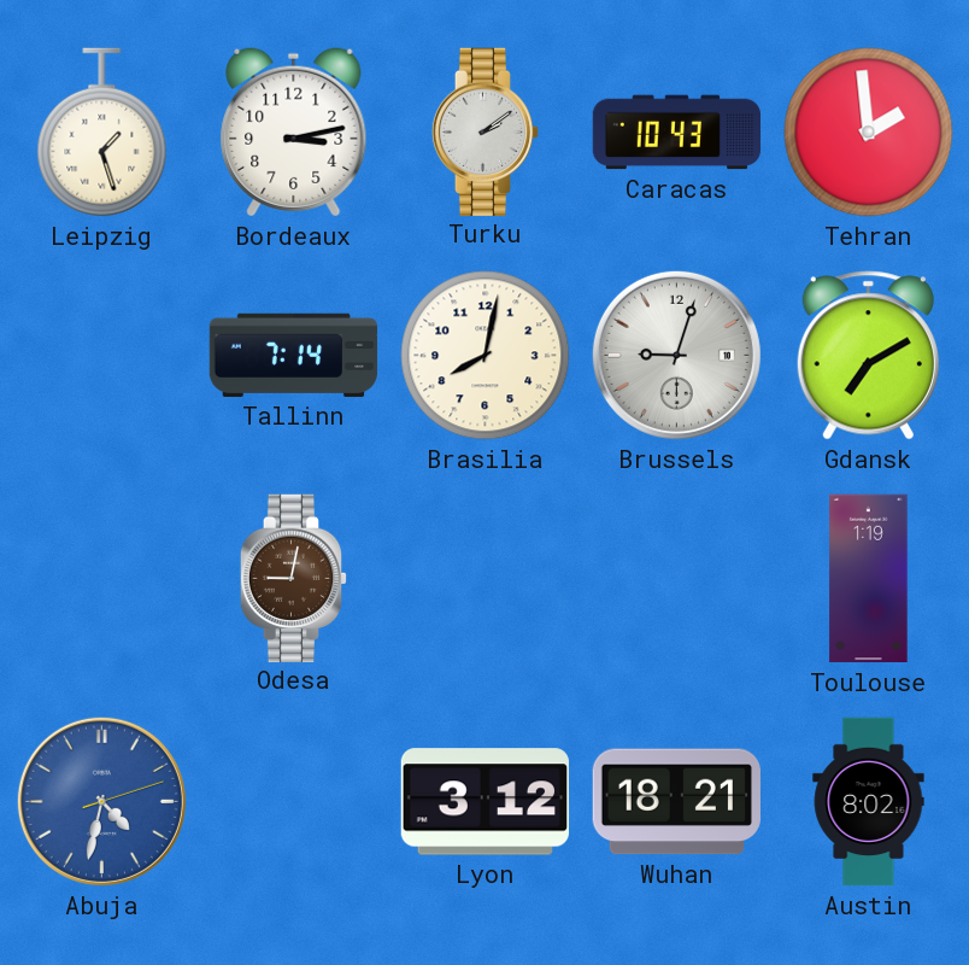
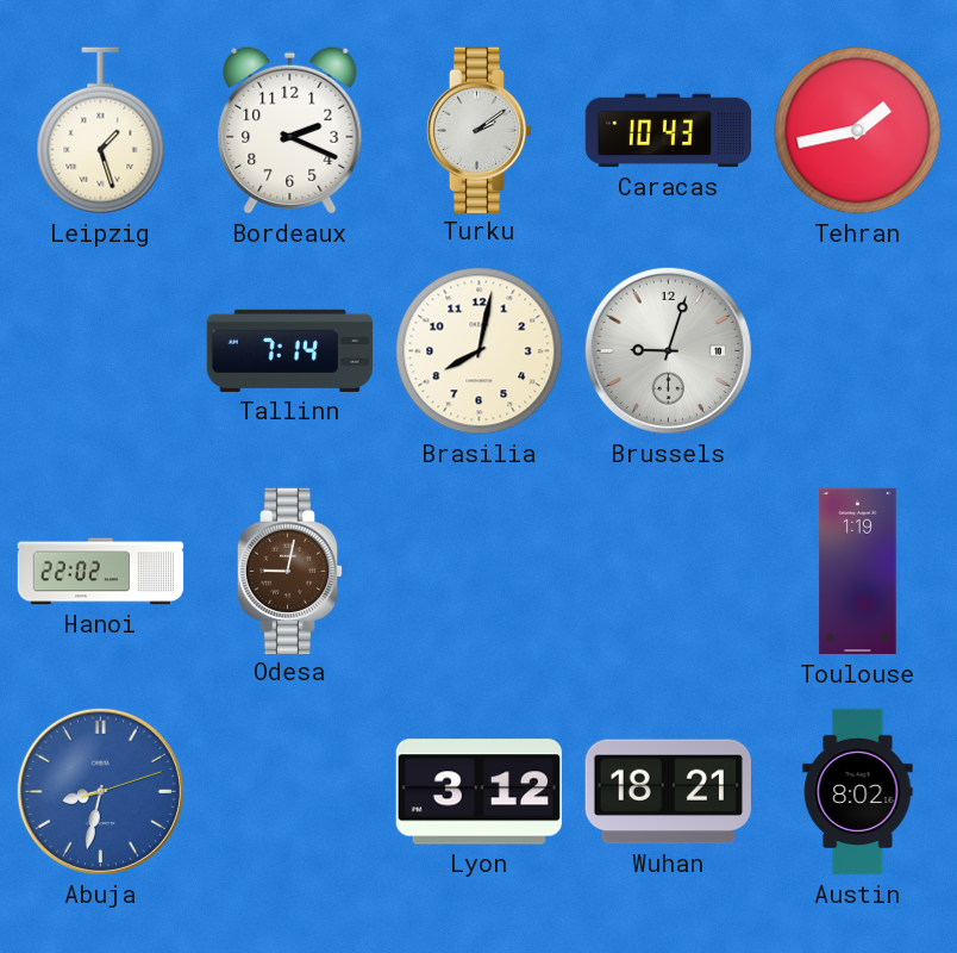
Bordeaux: 3:13 -> 2:19
Tehran: 1:59 -> 1:43
Gdansk: 7:10 -> none
Hanoi: none -> 22:02
Abuja: 4:32 -> 8:32
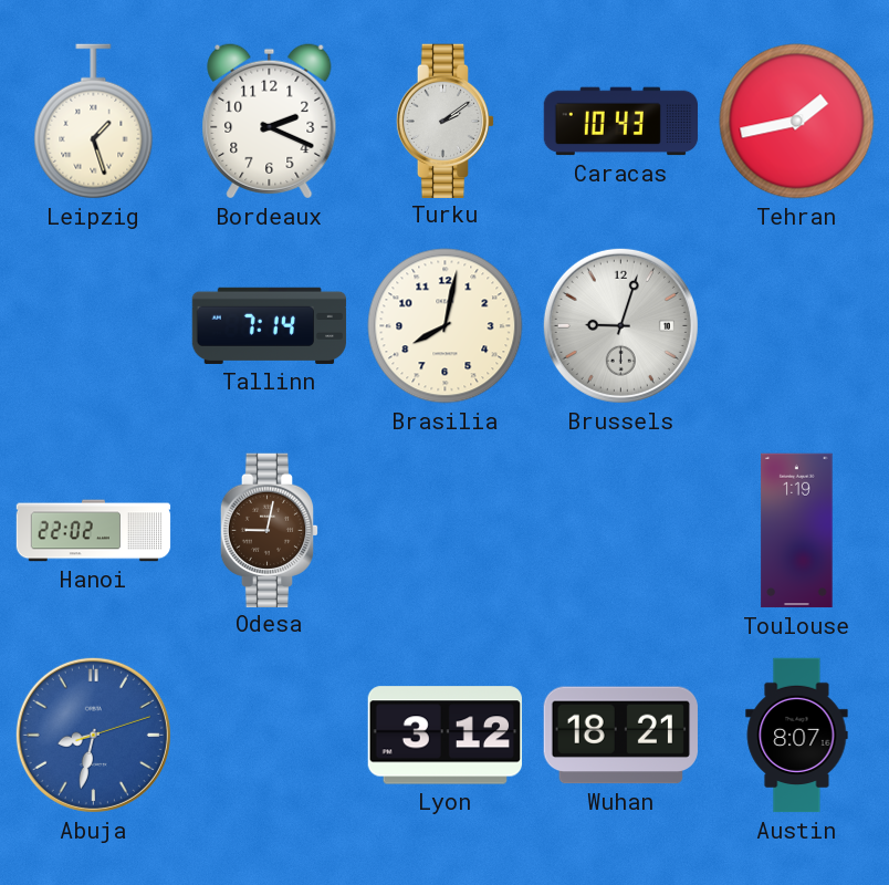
Austin: 8:02 -> 8:07
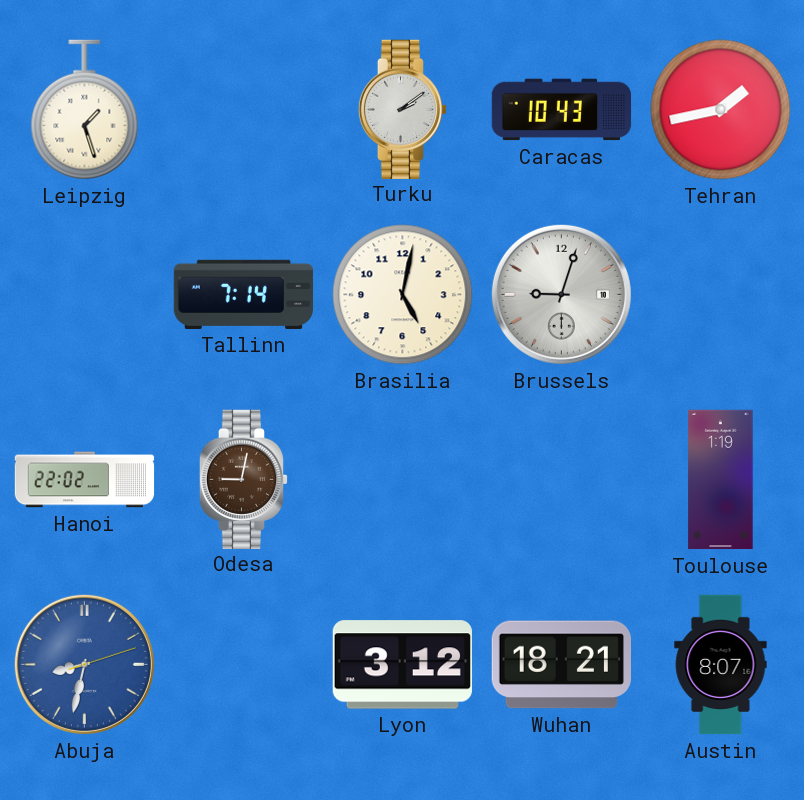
Bordeaux: 2:19 -> none
Brasilia: 8:02 -> 5:02
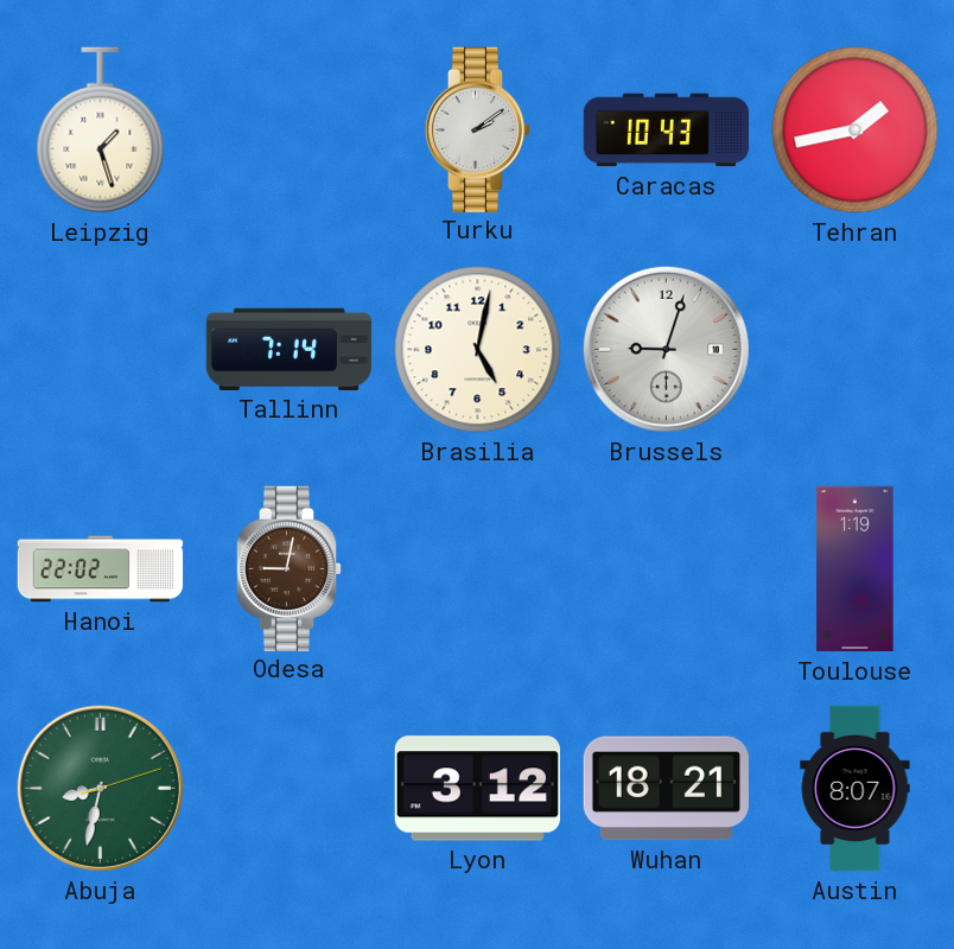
Abuja dial: blue -> green
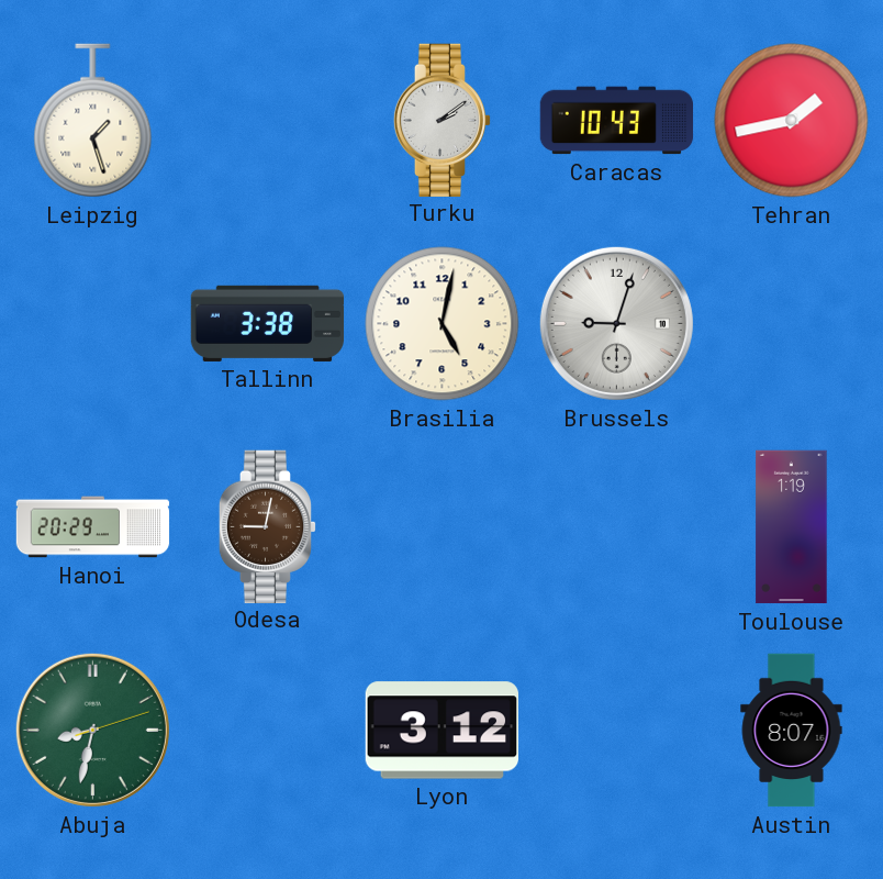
Tallinn: 7:14 -> 3:38
Hanoi: 22:02 -> 20:29
Wuhan: 18:21 -> none
